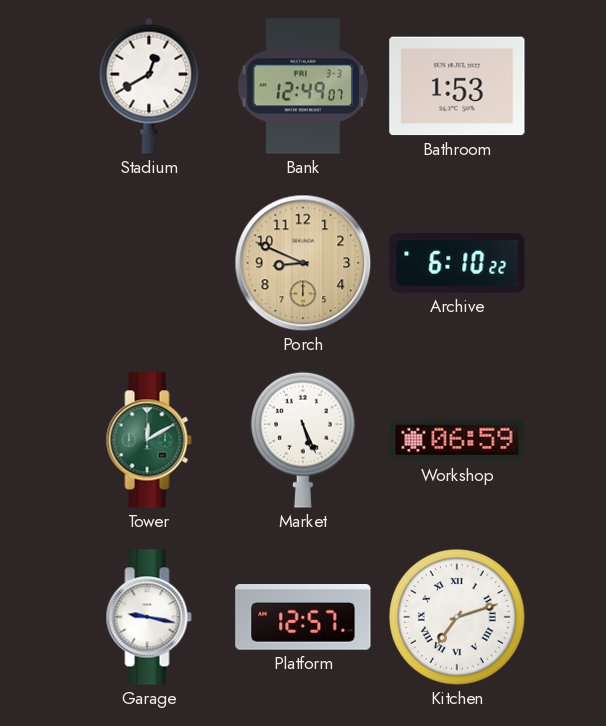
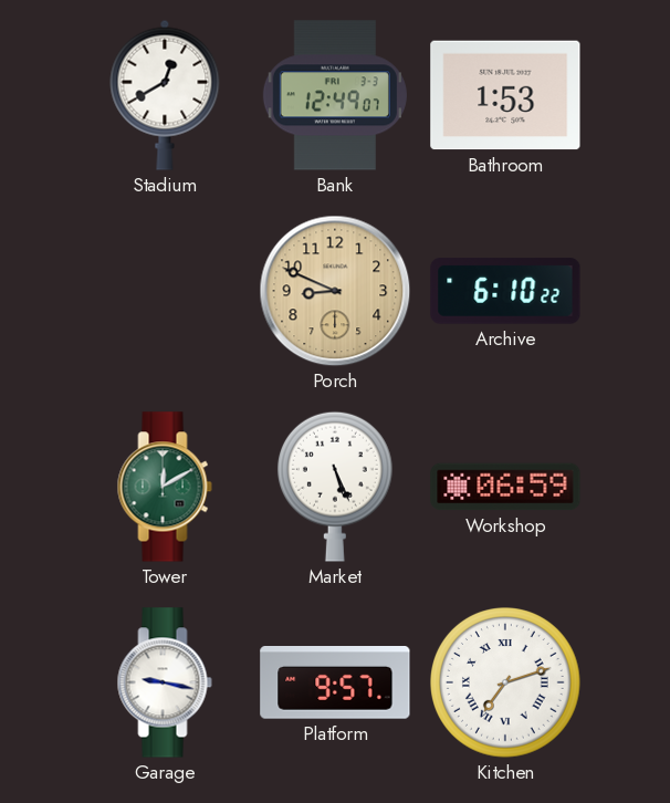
Platform: 12:57 -> 9:57
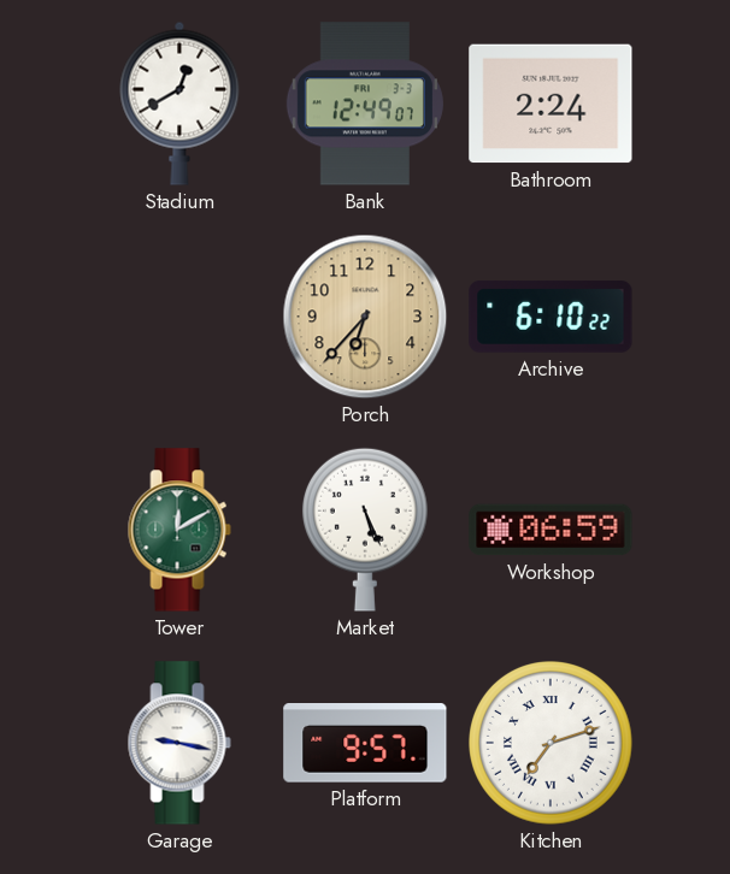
Bathroom: 1:53 -> 2:24
Porch: 8:49 -> 6:37
